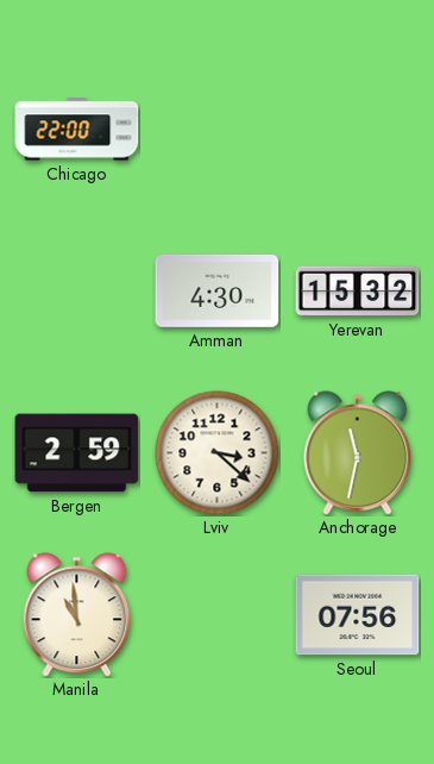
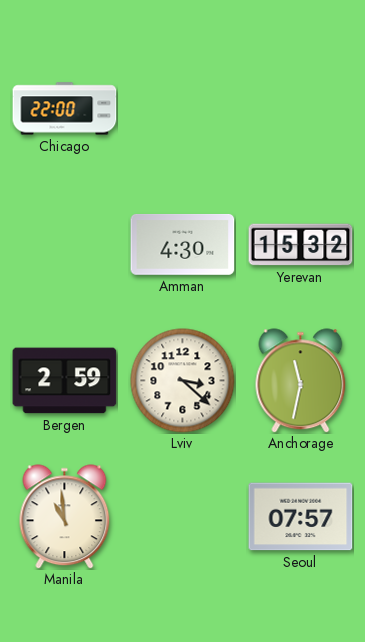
Seoul: 07:56 -> 07:57
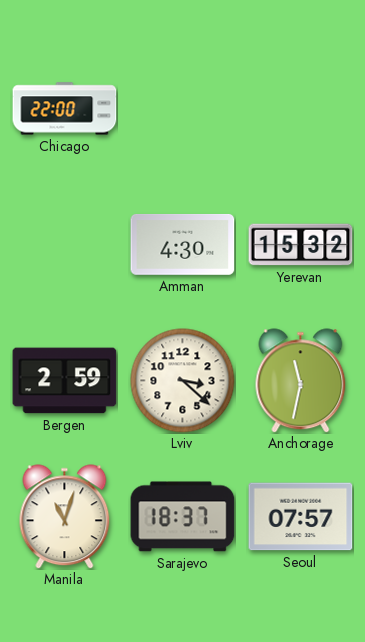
Manila: 10:59 -> 11:03
Sarajevo: none -> 18:37
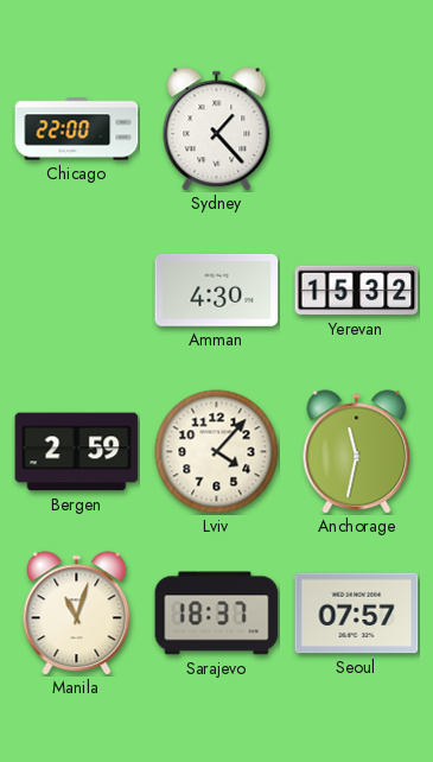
Sydney: none -> 1:23
Lviv: 3:22 -> 4:07
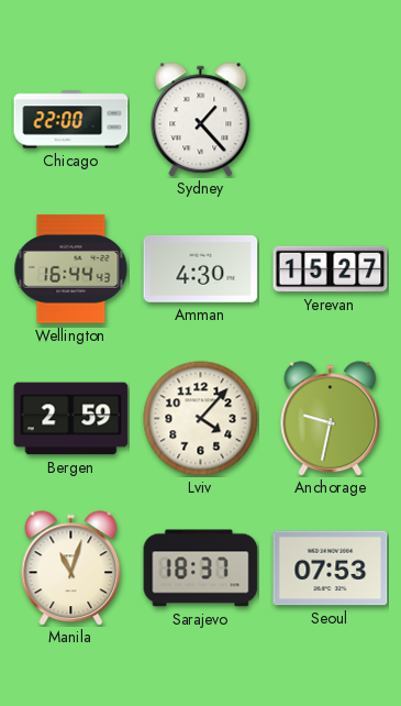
Wellington: none -> 16:44
Yerevan: 15:32 -> 15:27
Anchorage: 11:32 -> 9:32
Seoul: 07:57 -> 07:53
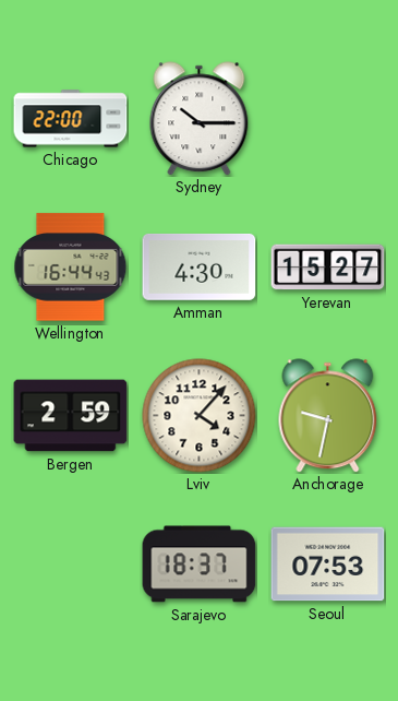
Sydney: 1:23 -> 10:15
Manila: 11:03 -> none
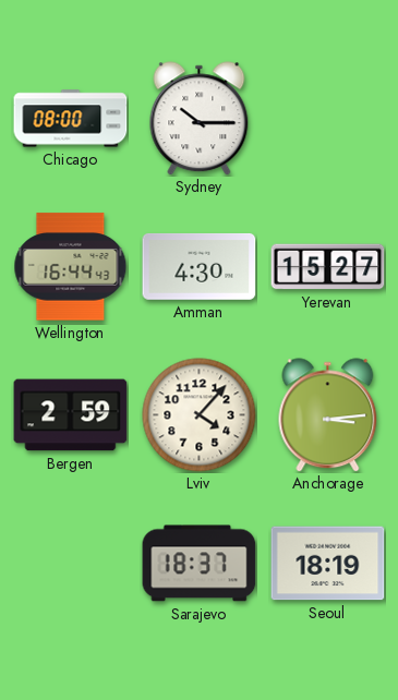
Chicago: 22:00 -> 08:00
Anchorage: 9:32 -> 3:14
Seoul: 07:53 -> 18:19
